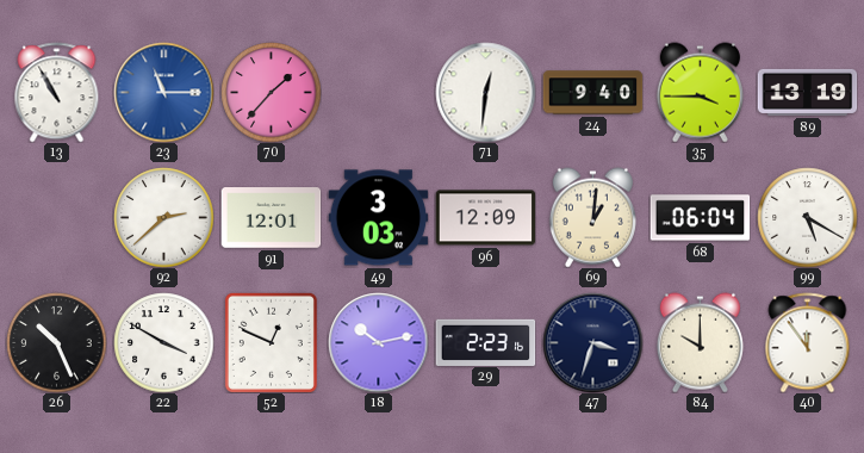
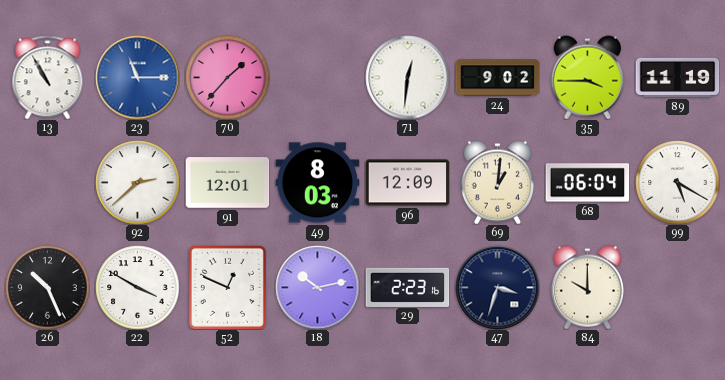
24: 9:40 -> 9:02
89: 13:19 -> 11:19
49: 3:03 -> 8:03
40: 11:54 -> none
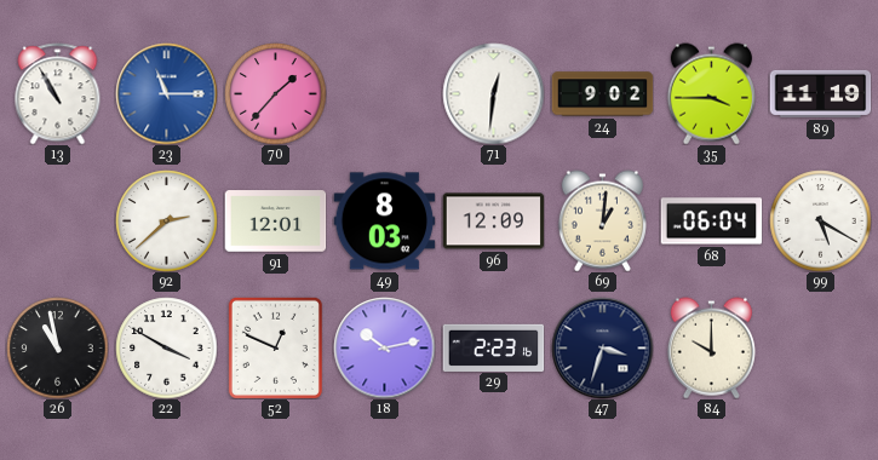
26: 10:26 -> 10:58
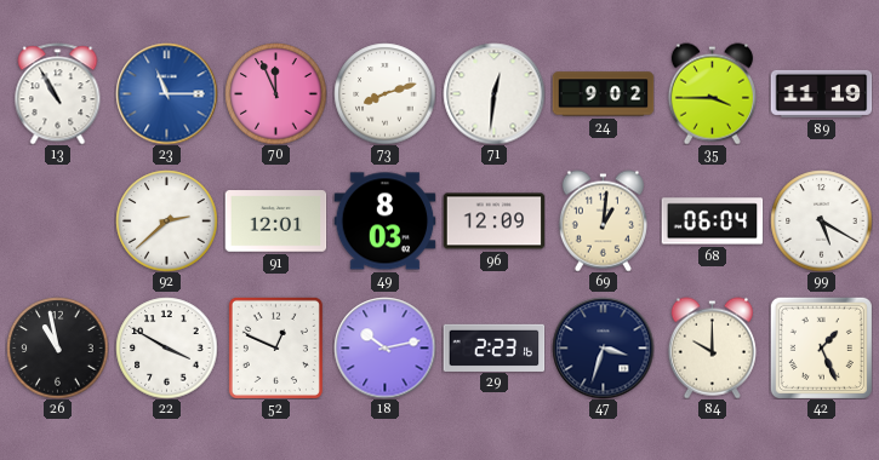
70: 1:37 -> 11:56
73: none -> 8:12
42: none -> 1:26
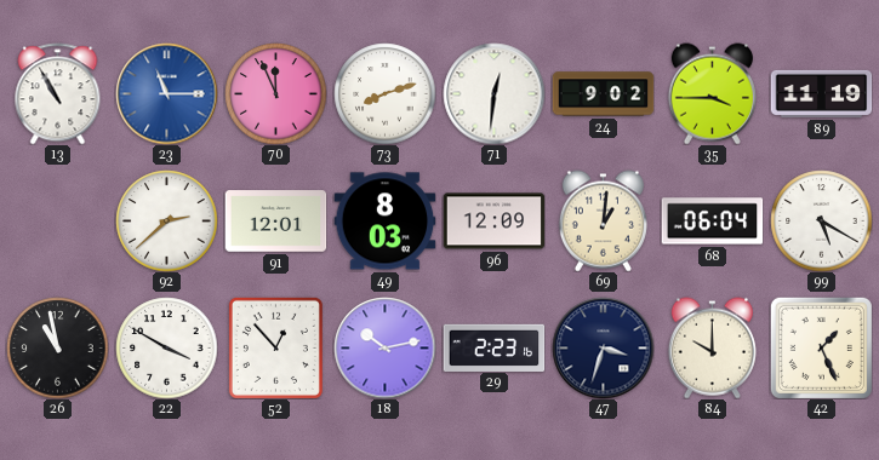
52: 12:49 -> 12:53
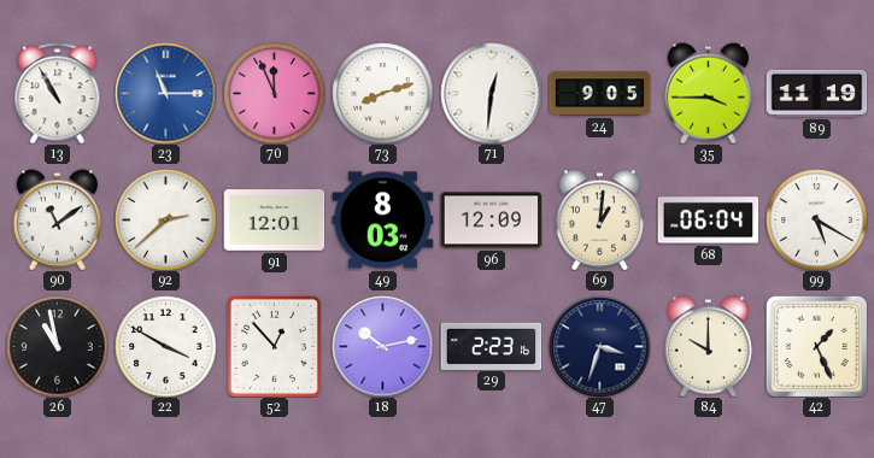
24: 9:02 -> 9:05
90: none -> 11:09
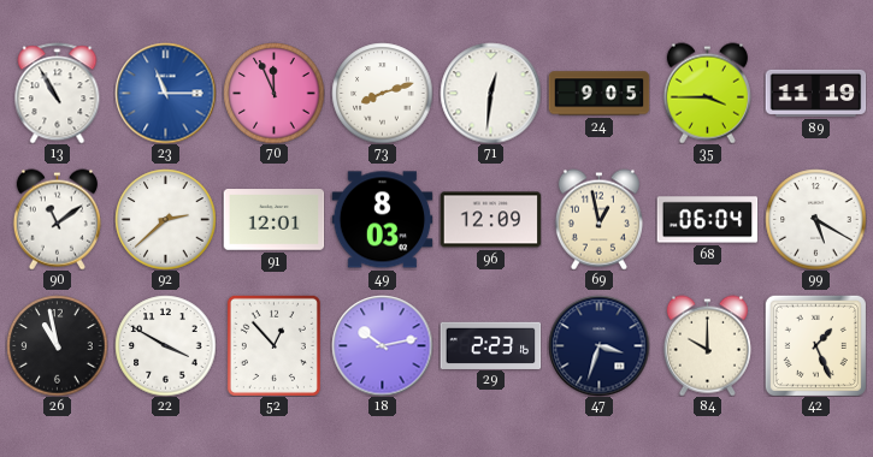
69: 1:01 -> 12:58
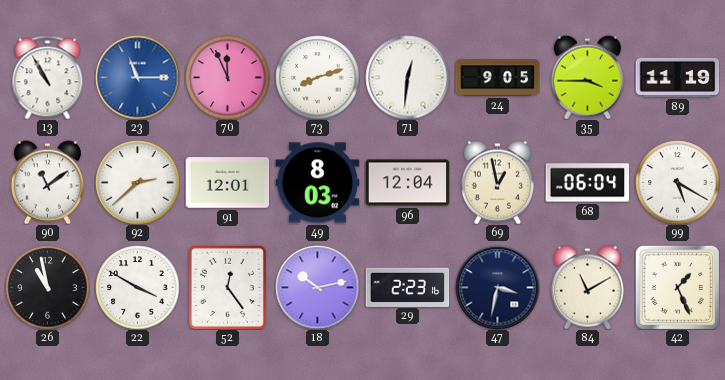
96: 12:09 -> 12:04
52: 12:53 -> 12:24
47: 3:33 -> 3:32
84: 10:00 -> 11:10
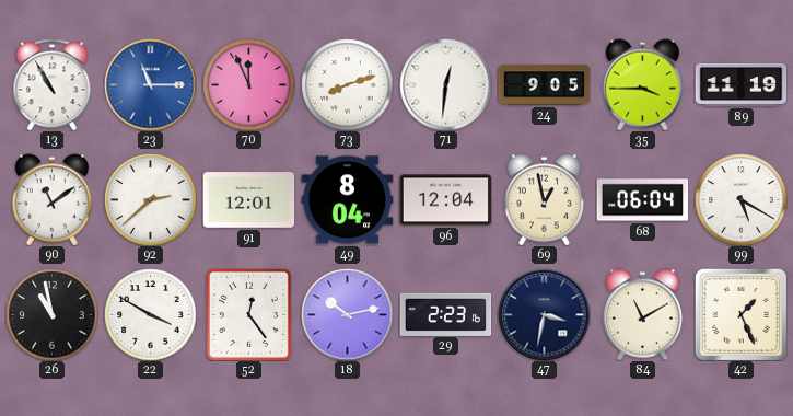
49: 8:03 -> 8:04
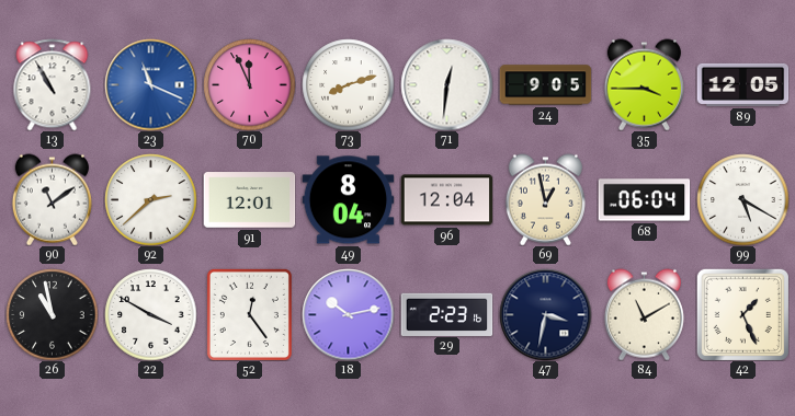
23: 11:15 -> 11:19
89: 11:19 -> 12:05
